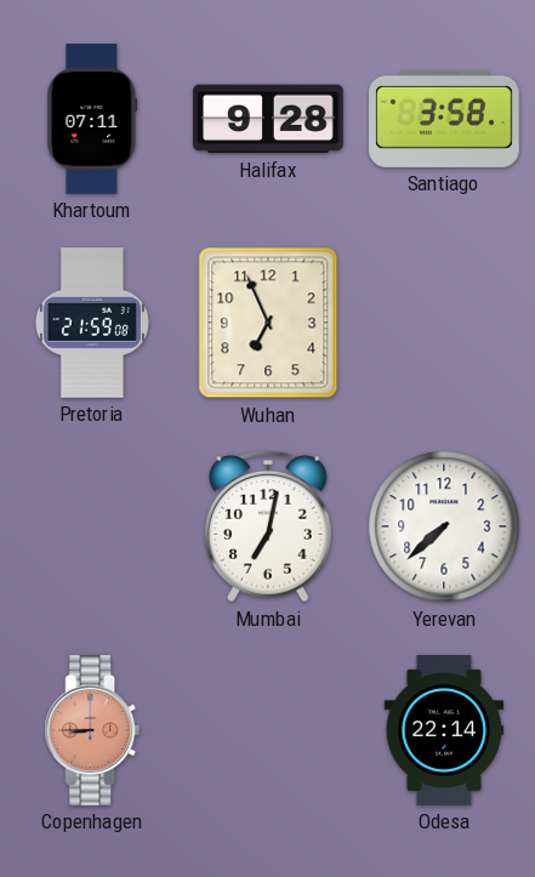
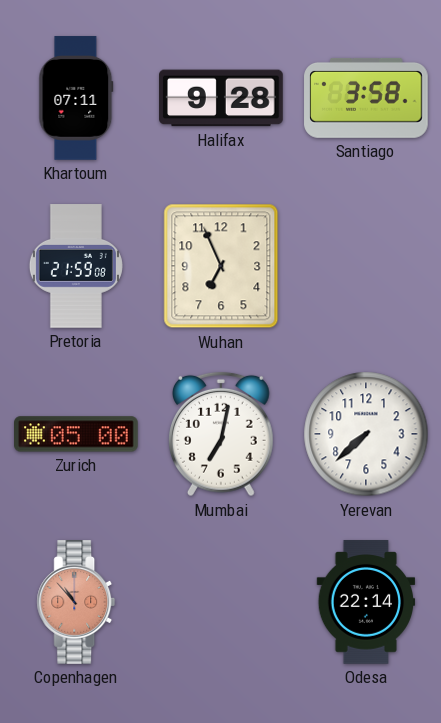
Zurich: none -> 05:00
Copenhagen: 8:45 -> 10:53
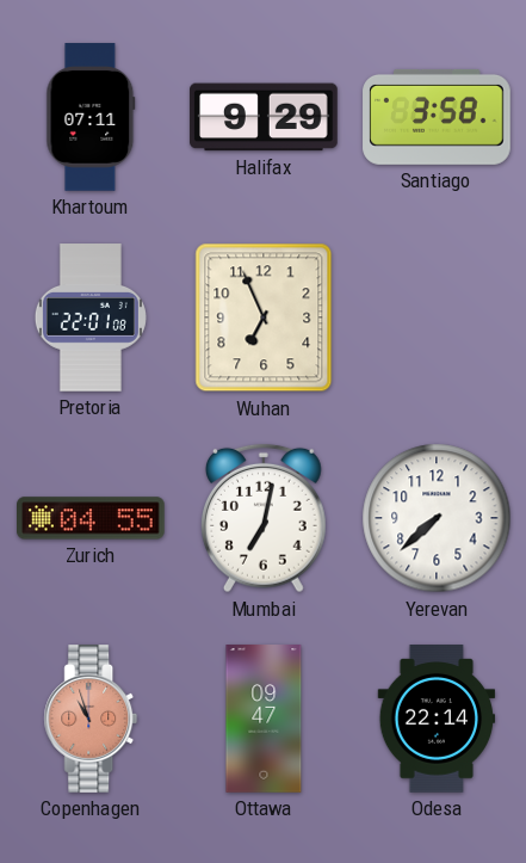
Halifax: 9:28 -> 9:29
Pretoria: 21:59 -> 22:01
Zurich: 05:00 -> 04:55
Copenhagen: 10:53 -> 10:57
Ottawa: none -> 09:47
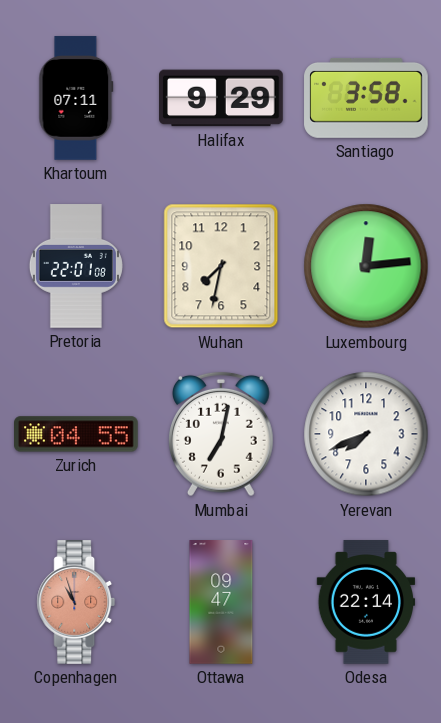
Wuhan: 6:56 -> 7:32
Luxembourg: none -> 12:14
Yerevan: 7:38 -> 7:41
